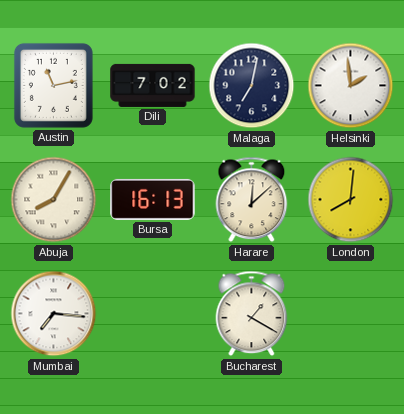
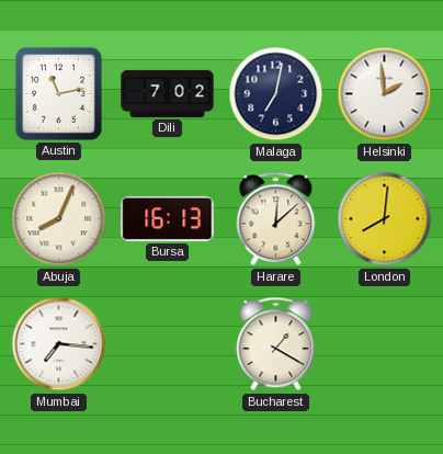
Abuja: 8:05 -> 8:04
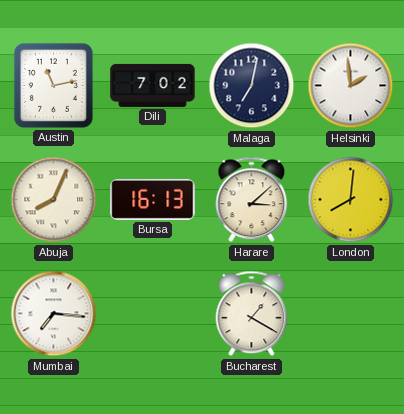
Harare: 12:08 -> 3:08
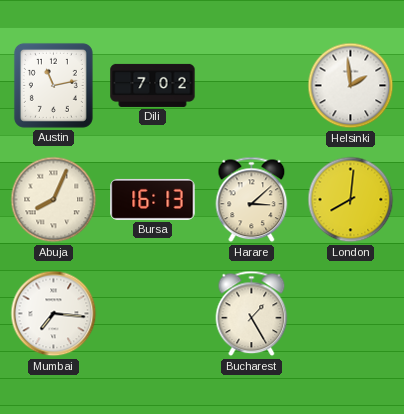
Malaga: 7:02 -> none
Bucharest: 1:20 -> 1:25
